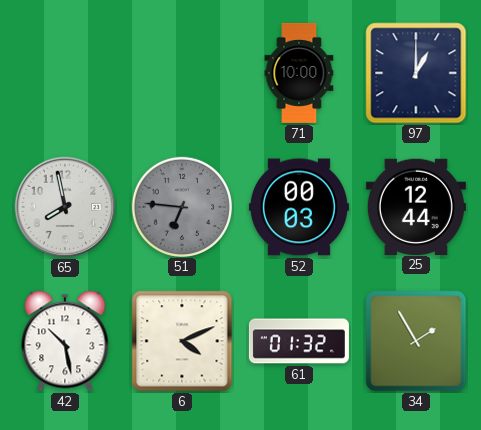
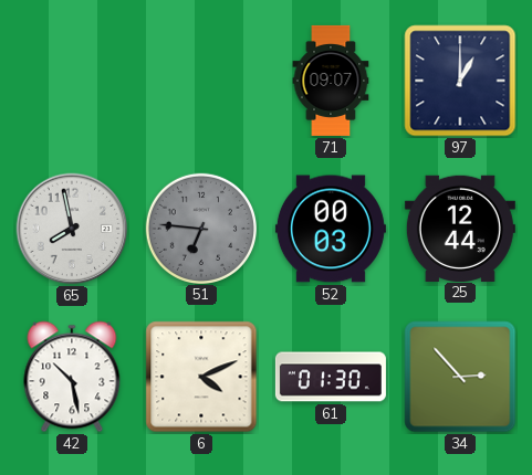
71: 10:00 -> 09:07
61: 01:32 -> 01:30
34: 1:55 -> 2:53
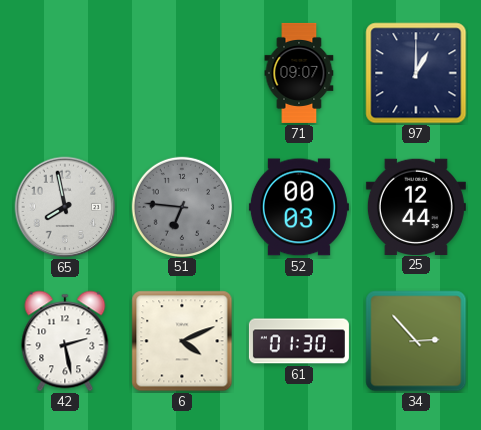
42: 10:28 -> 2:28
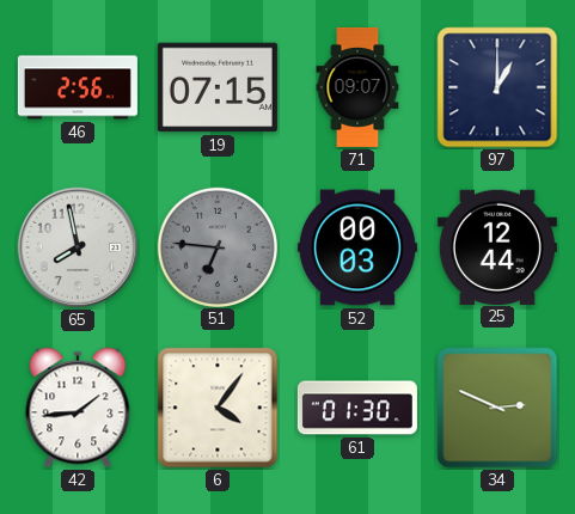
46: none -> 2:56
19: none -> 07:15
42: 2:28 -> 1:44
6: 4:11 -> 4:06
34: 2:53 -> 2:49
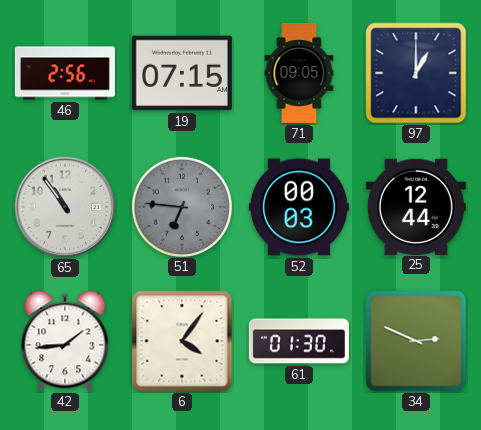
71: 09:07 -> 09:05
65: 7:58 -> 10:54
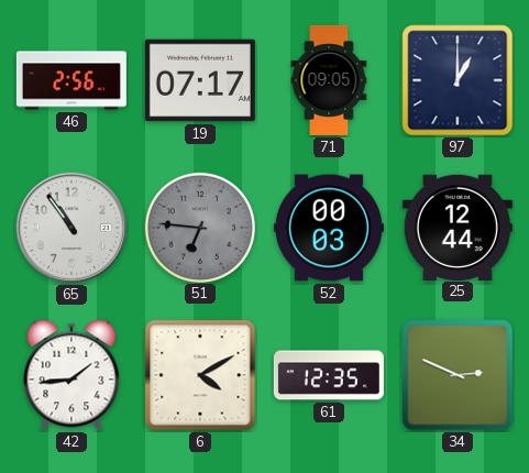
19: 07:15 -> 07:17
6: 4:06 -> 4:10
61: 01:30 -> 12:35
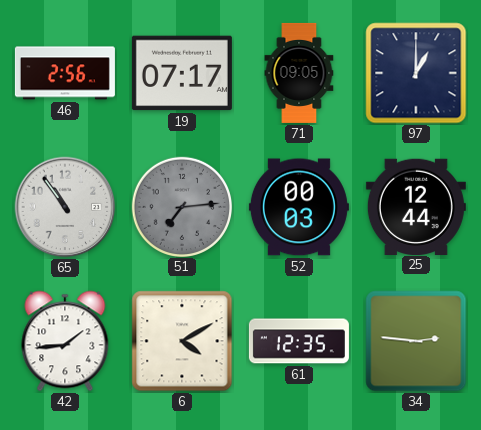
51: 6:46 -> 7:14
34: 2:49 -> 2:46
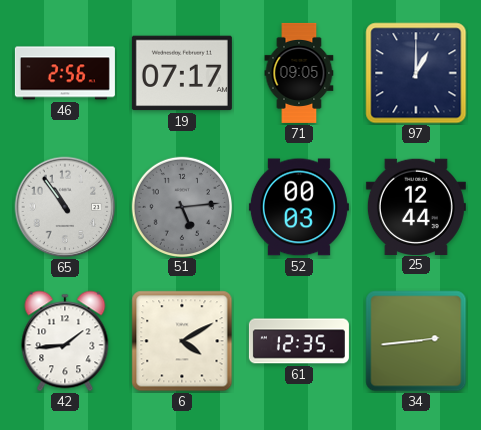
51: 7:14 -> 5:14
34: 2:46 -> 2:44
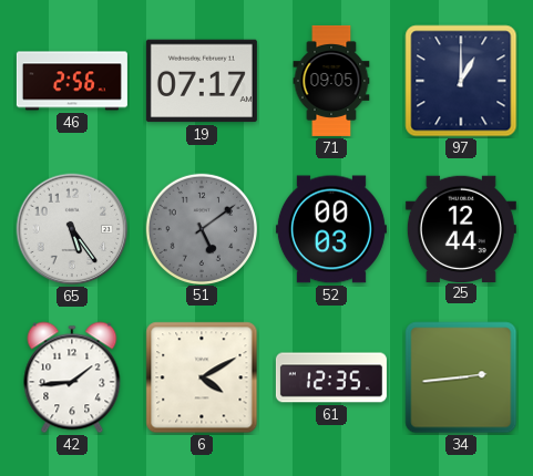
65: 10:54 -> 5:24
51: 5:14 -> 5:09
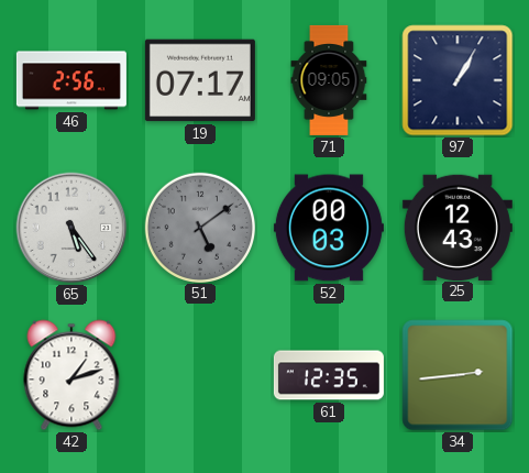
97: 1:00 -> 1:05
25: 12:44 -> 12:43
42: 1:44 -> 1:12
6: 4:10 -> none
